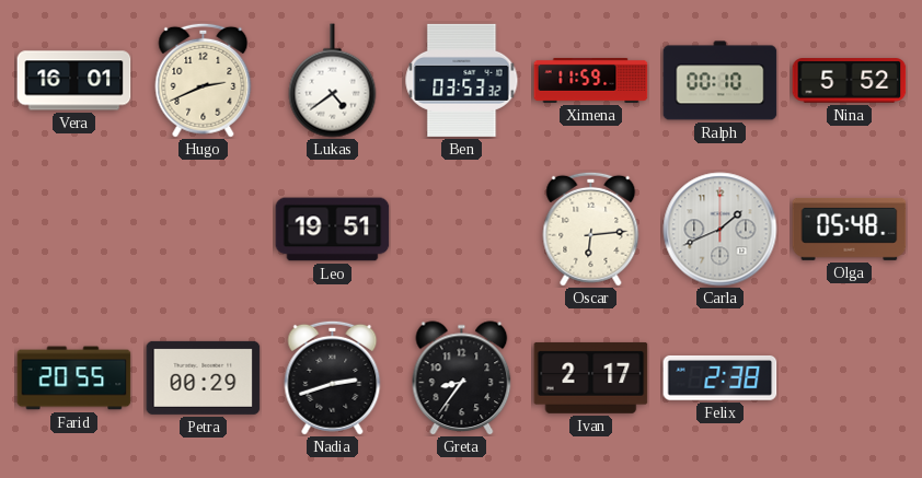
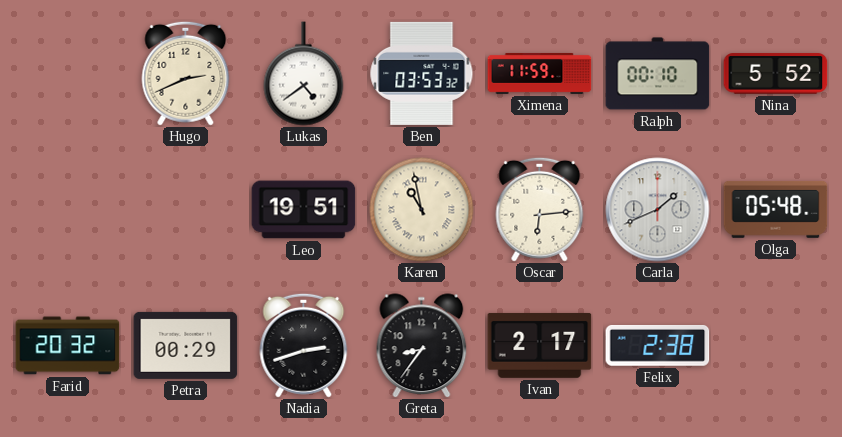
Vera: 16:01 -> none
Karen: none -> 10:58
Farid: 20:55 -> 20:32
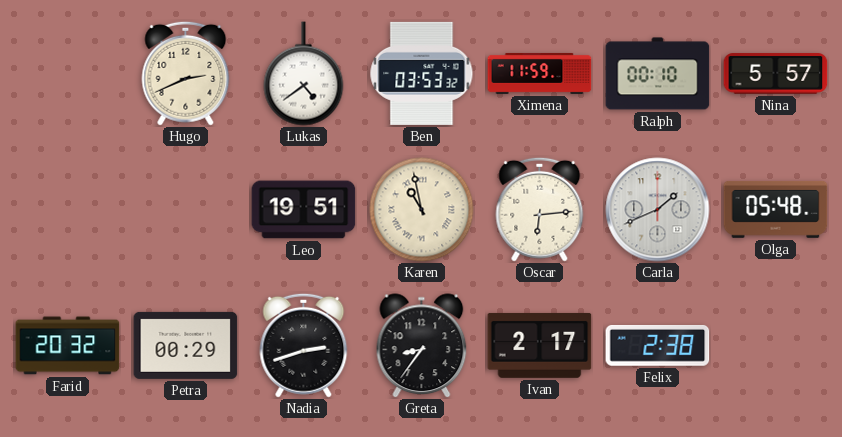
Nina: 5:52 -> 5:57
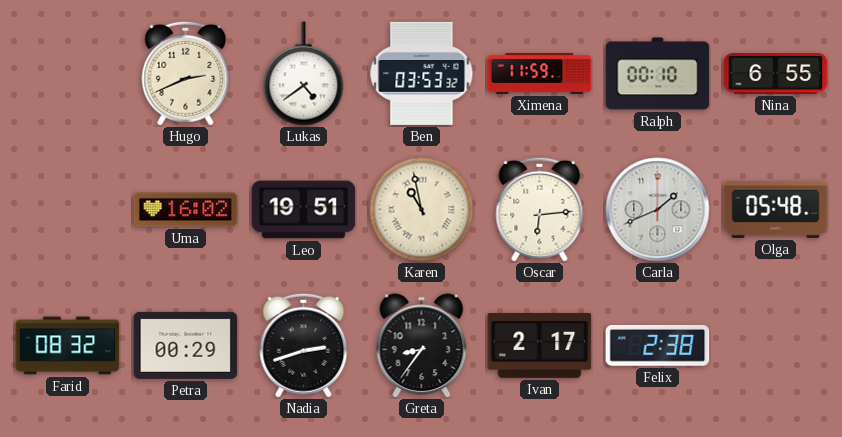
Nina: 5:57 -> 6:55
Uma: none -> 16:02
Farid: 20:32 -> 08:32
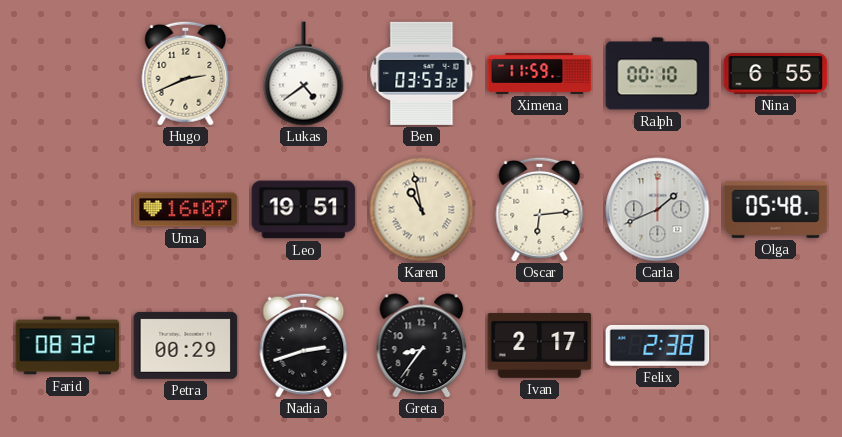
Uma: 16:02 -> 16:07
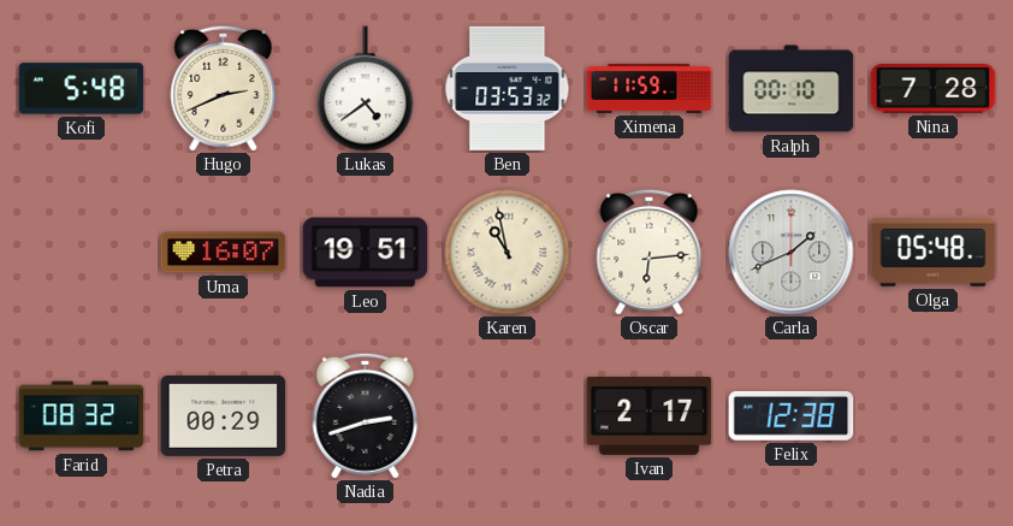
Kofi: none -> 5:48
Nina: 6:55 -> 7:28
Greta: 8:36 -> none
Felix: 2:38 -> 12:38
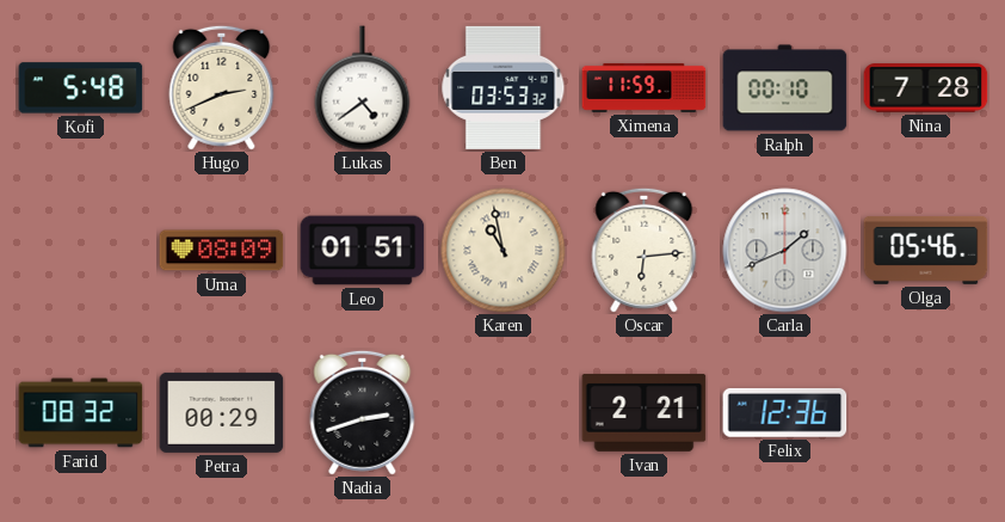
Uma: 16:07 -> 08:09
Leo: 19:51 -> 01:51
Olga: 05:48 -> 05:46
Ivan: 2:17 -> 2:21
Felix: 12:38 -> 12:36
